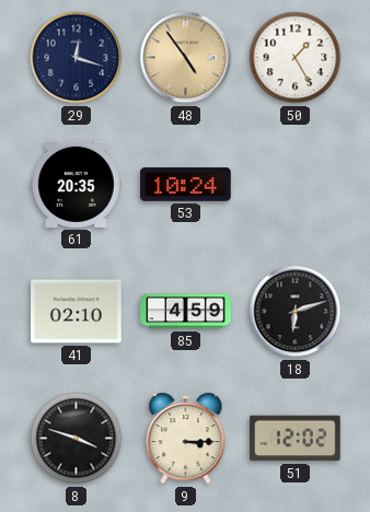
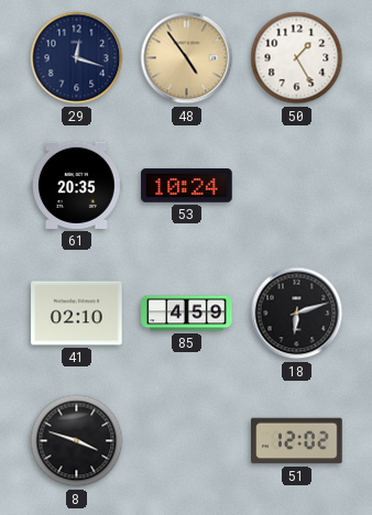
9: 3:15 -> none
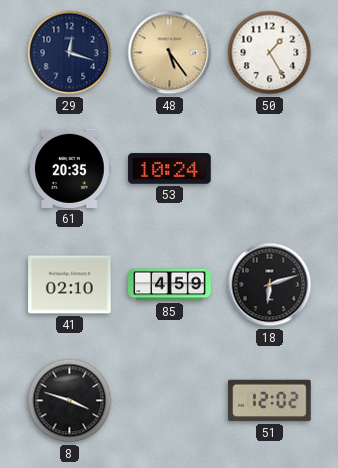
48: 4:54 -> 5:24
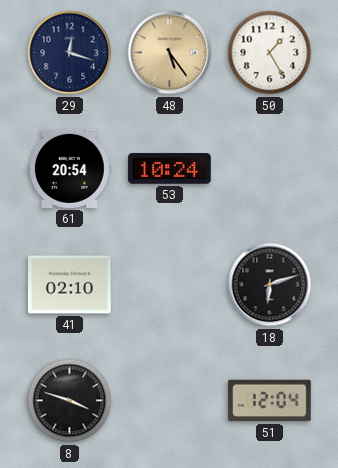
61: 20:35 -> 20:54
85: 4:59 -> none
51: 12:02 -> 12:04
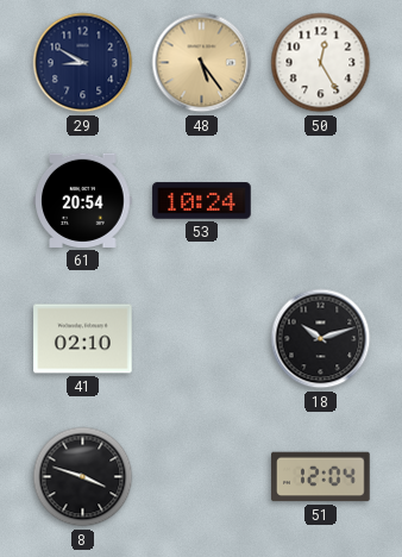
29: 12:18 -> 8:50
50: 1:25 -> 12:25
18: 6:12 -> 10:12
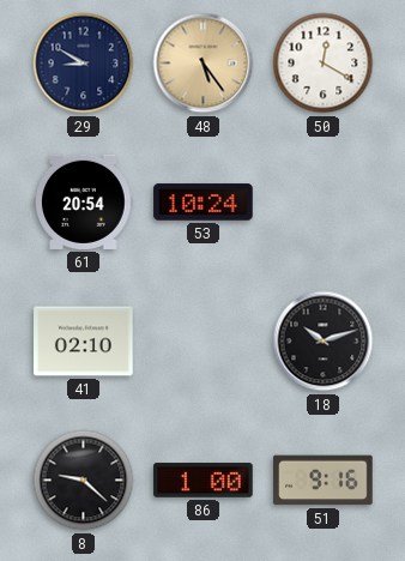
50: 12:25 -> 12:20
8: 3:48 -> 9:22
86: none -> 1:00
51: 12:04 -> 9:16
